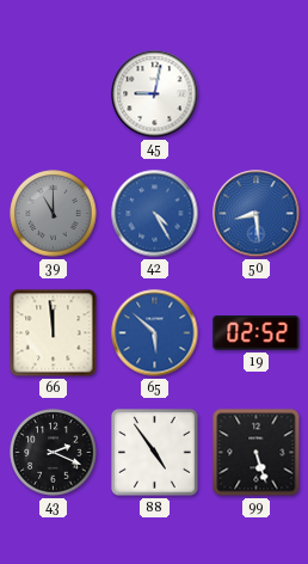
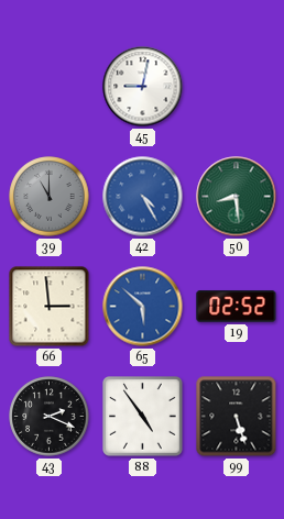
50 dial: blue -> green
66: 11:59 -> 2:59
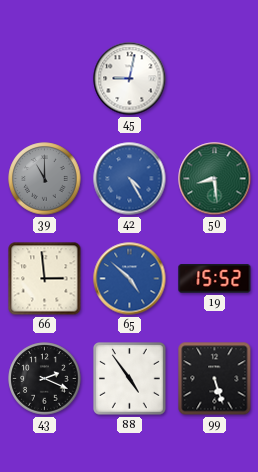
65: 5:52 -> 4:52
19: 02:52 -> 15:52
